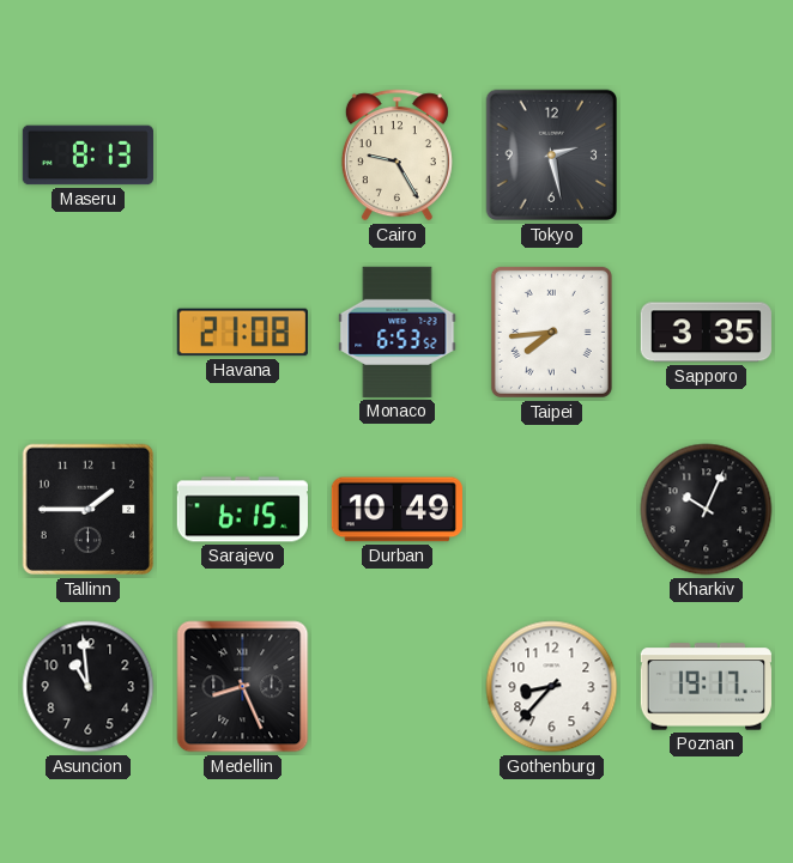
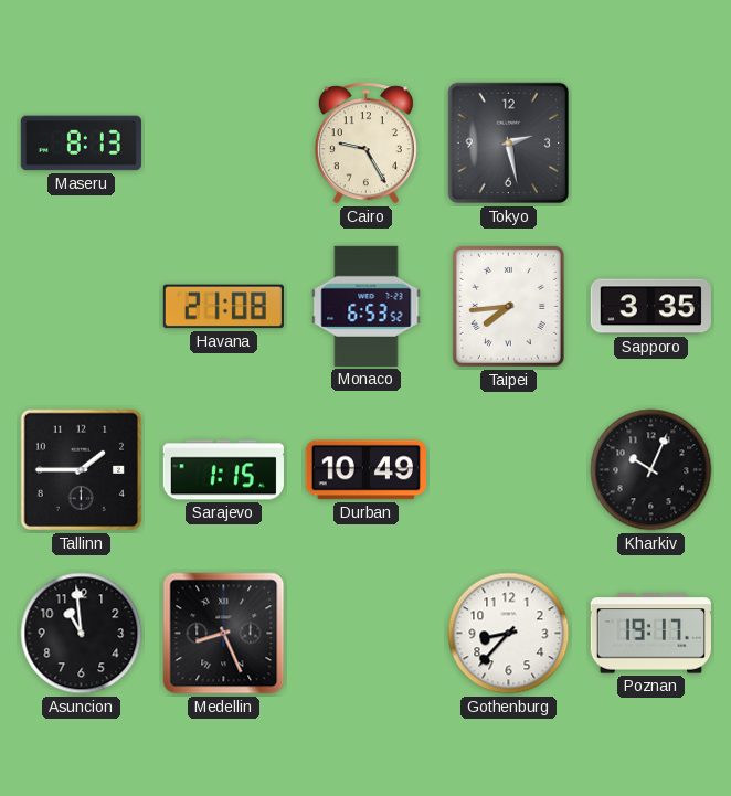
Sarajevo: 6:15 -> 1:15
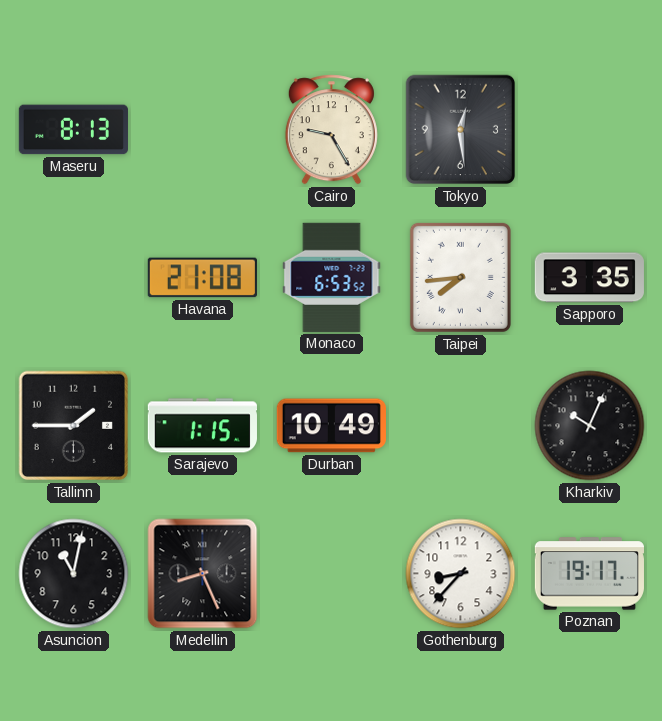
Tokyo: 2:28 -> 12:29
Asuncion: 10:59 -> 11:02
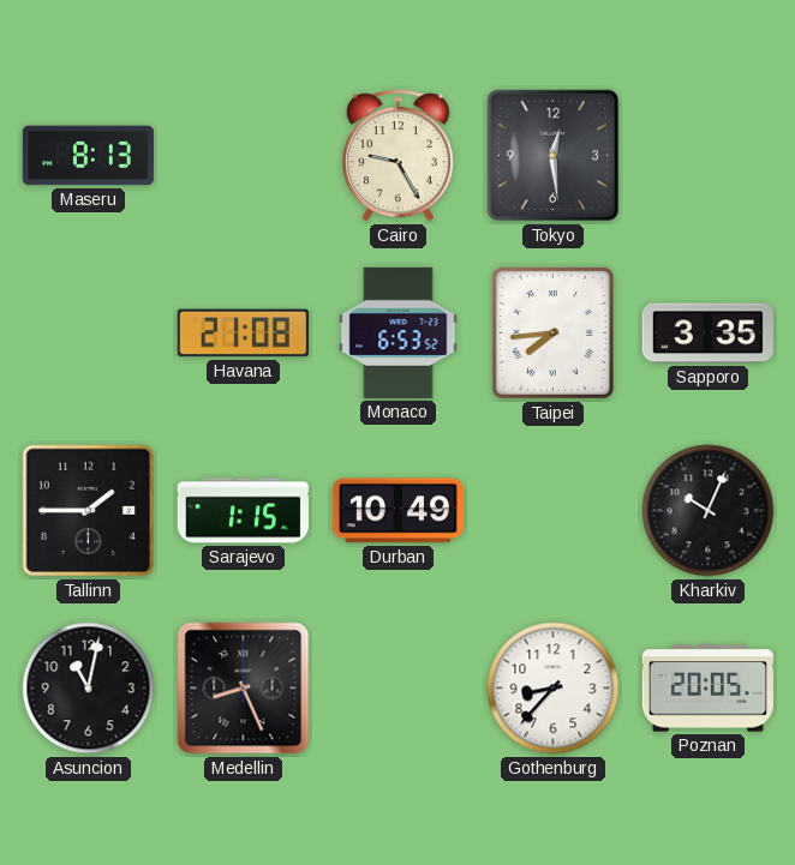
Poznan: 19:17 -> 20:05
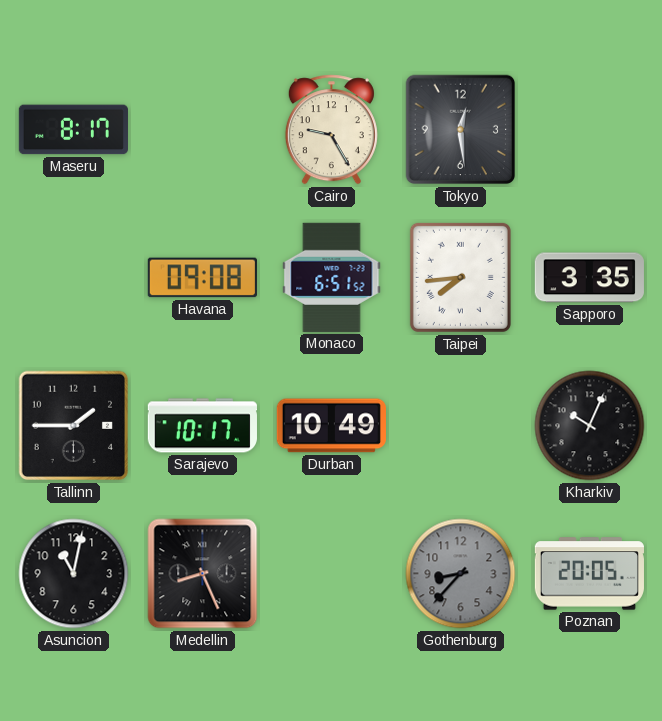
Maseru: 8:13 -> 8:17
Havana: 21:08 -> 09:08
Monaco: 6:53 -> 6:51
Sarajevo: 1:15 -> 10:17
Gothenburg dial: white -> grey
